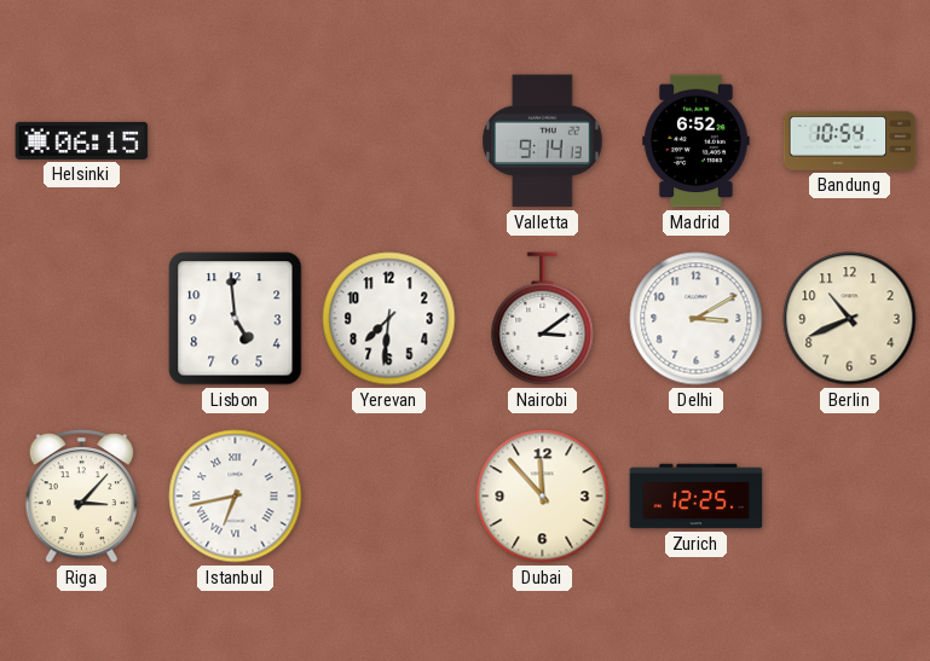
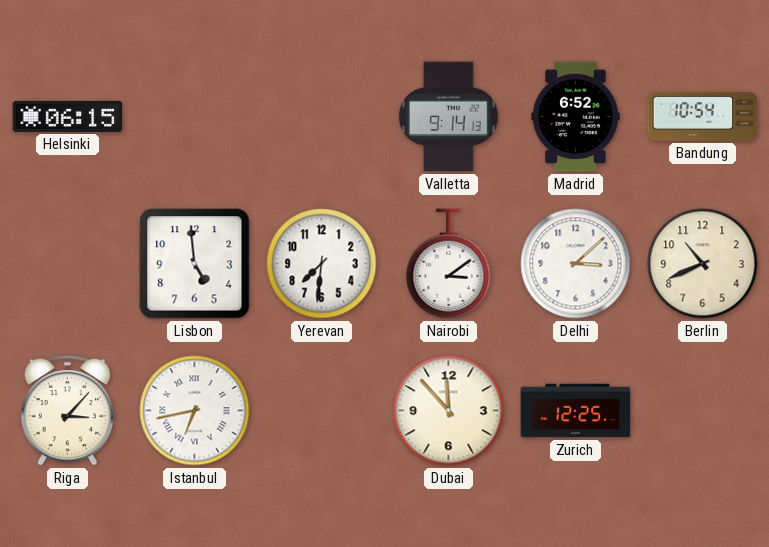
Delhi: 3:10 -> 3:08
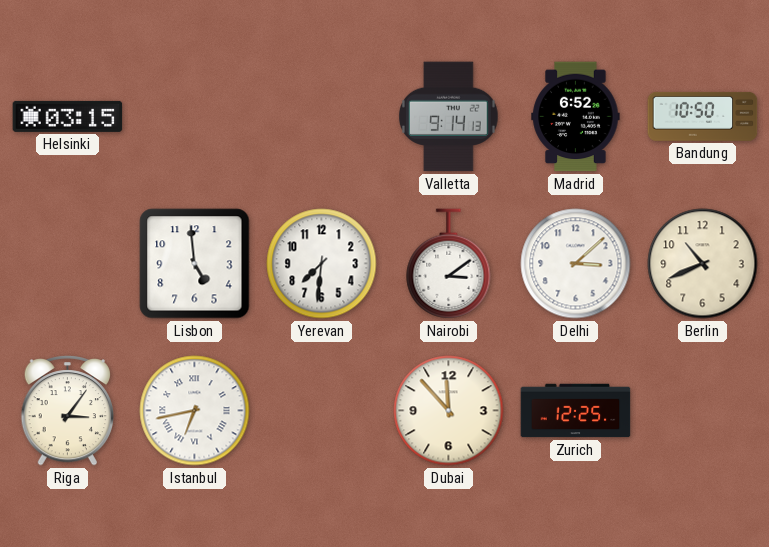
Helsinki: 06:15 -> 03:15
Bandung: 10:54 -> 10:50
Riga: 3:07 -> 3:06
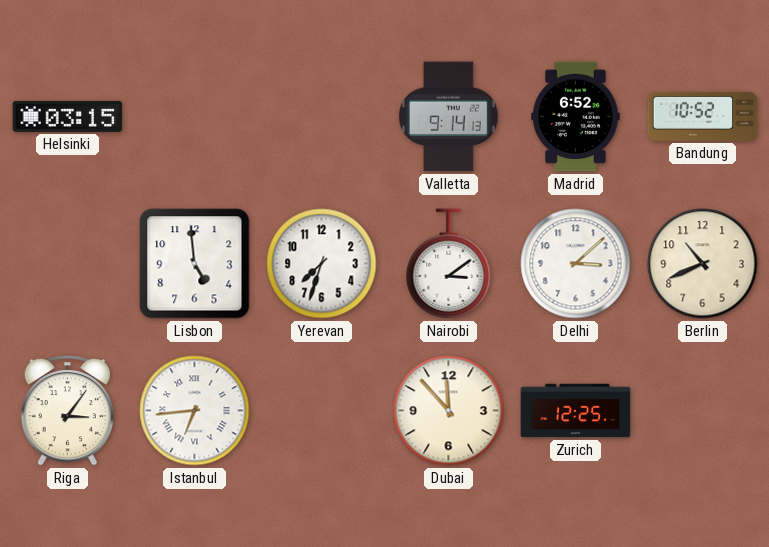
Bandung: 10:50 -> 10:52
Yerevan: 7:31 -> 7:33
Istanbul: 6:43 -> 6:44
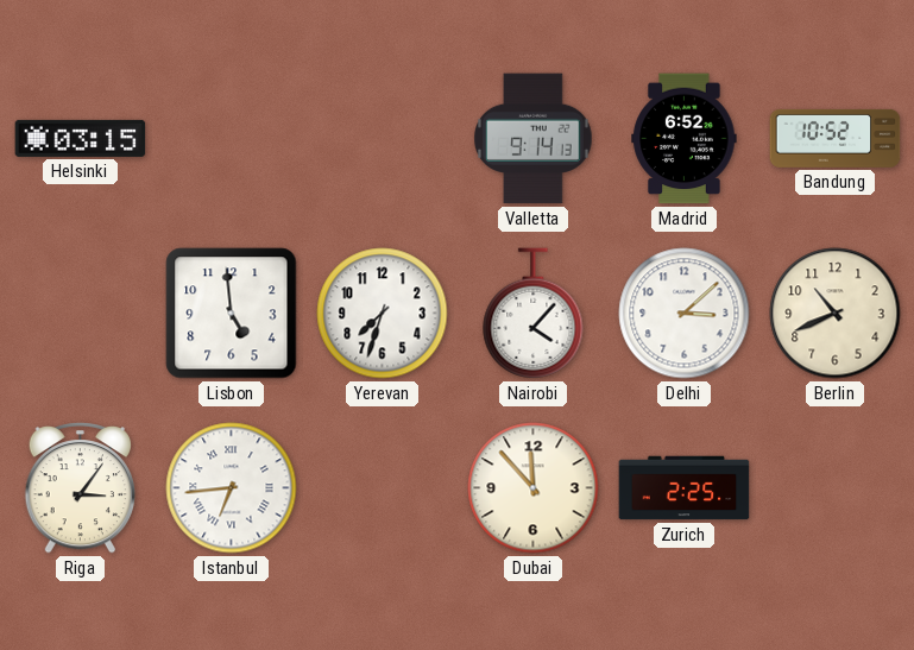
Nairobi: 3:09 -> 4:07
Zurich: 12:25 -> 2:25
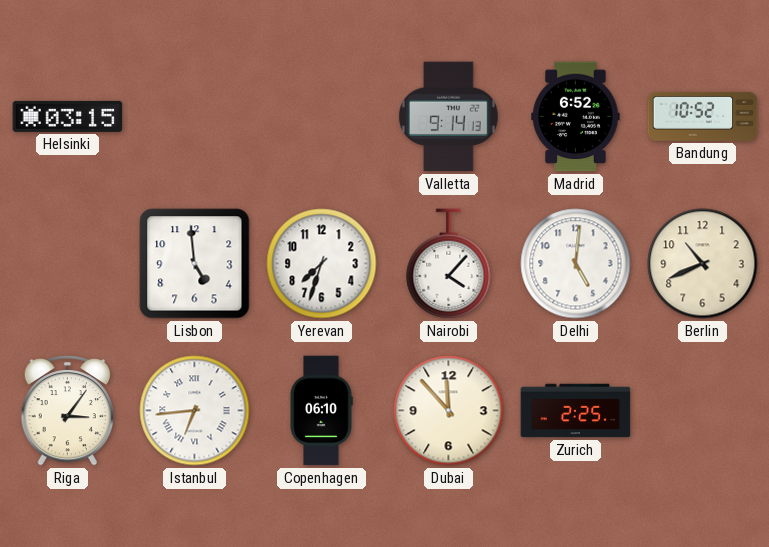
Delhi: 3:08 -> 5:01
Copenhagen: none -> 06:10
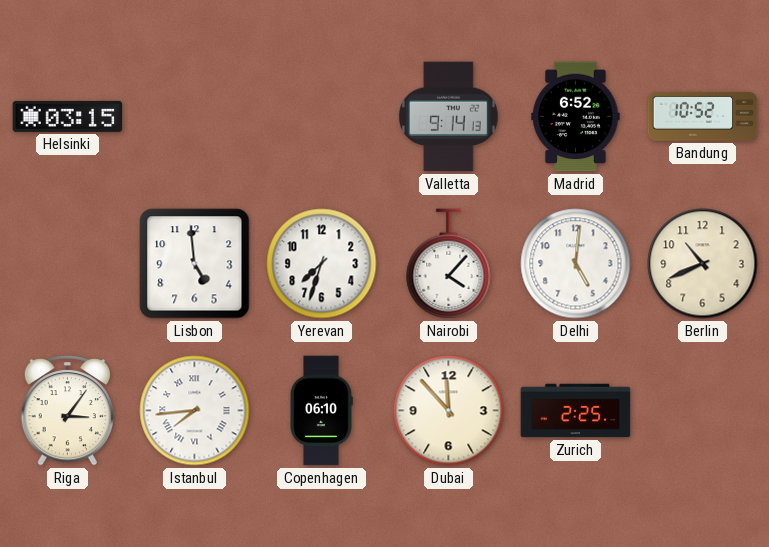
Istanbul: 6:44 -> 7:44
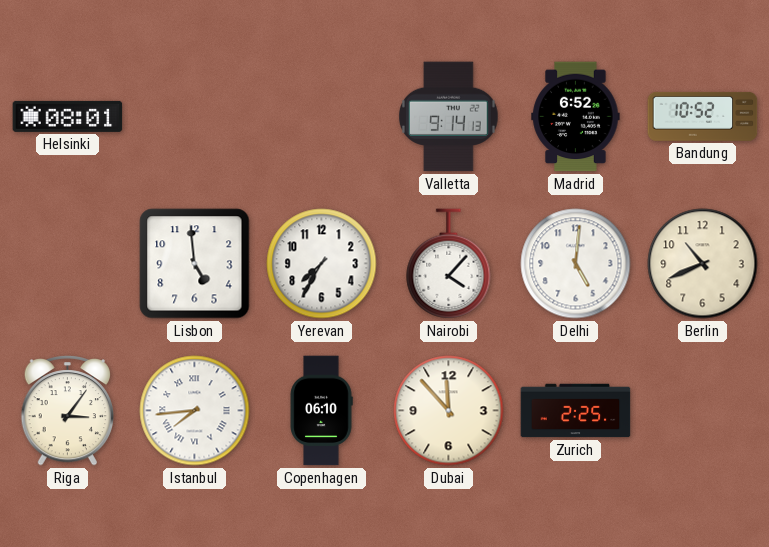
Helsinki: 03:15 -> 08:01
Yerevan: 7:33 -> 7:35
